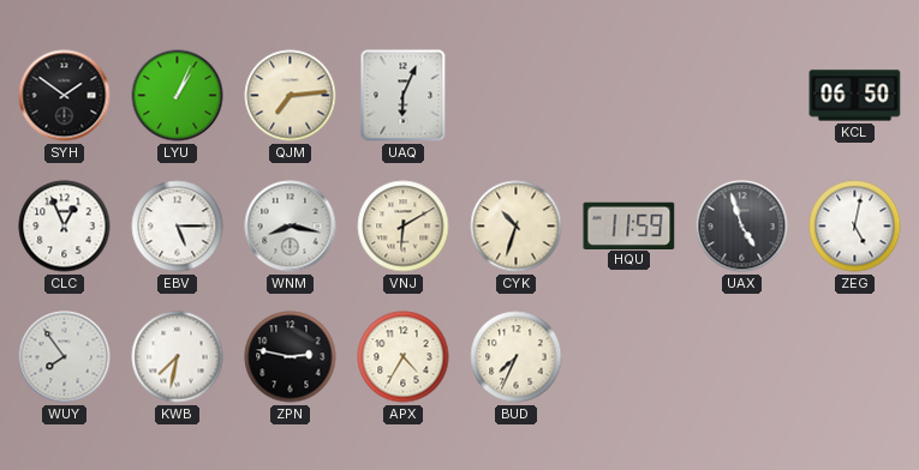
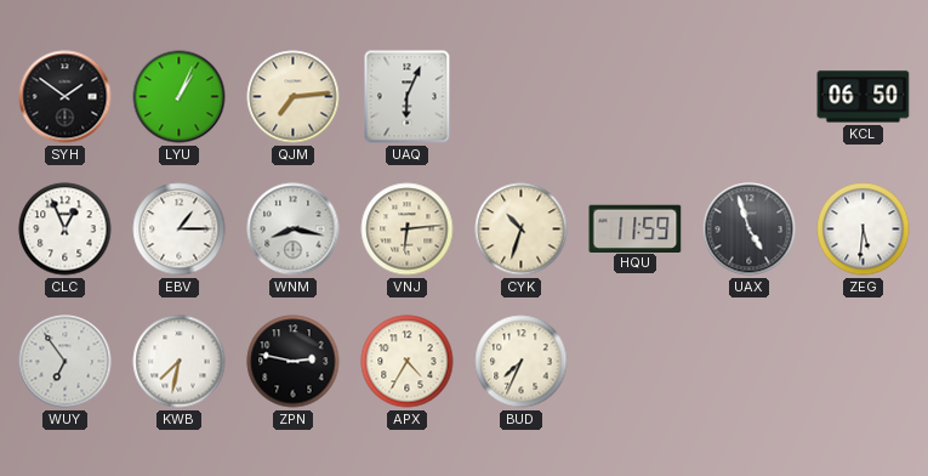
EBV: 5:15 -> 1:15
VNJ: 6:10 -> 6:14
ZEG: 5:02 -> 5:31
WUY: 7:54 -> 6:54
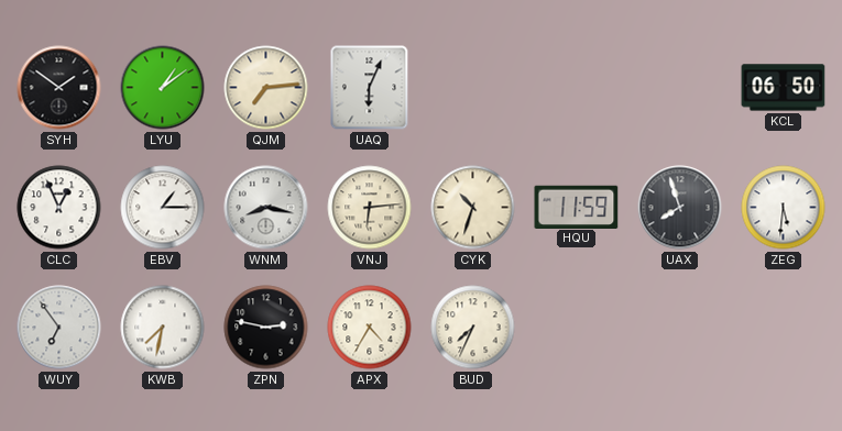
LYU: 1:04 -> 1:09
UAX: 4:57 -> 7:57
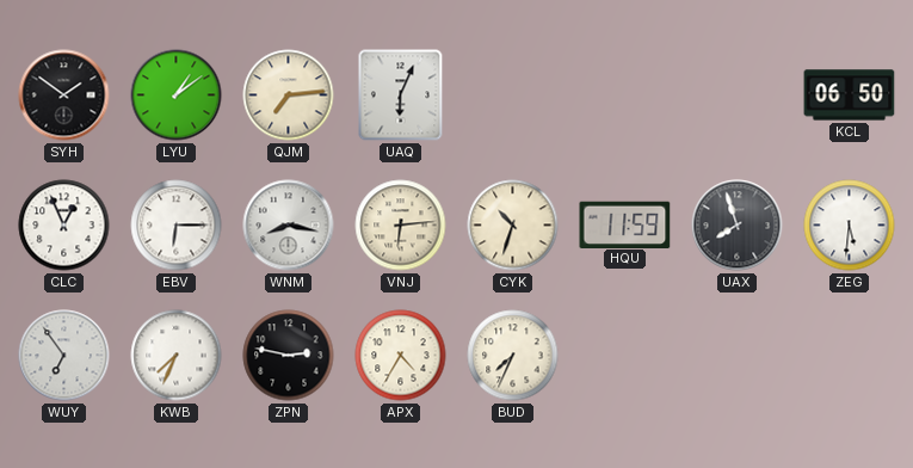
EBV: 1:15 -> 6:15
KWB: 7:32 -> 7:34
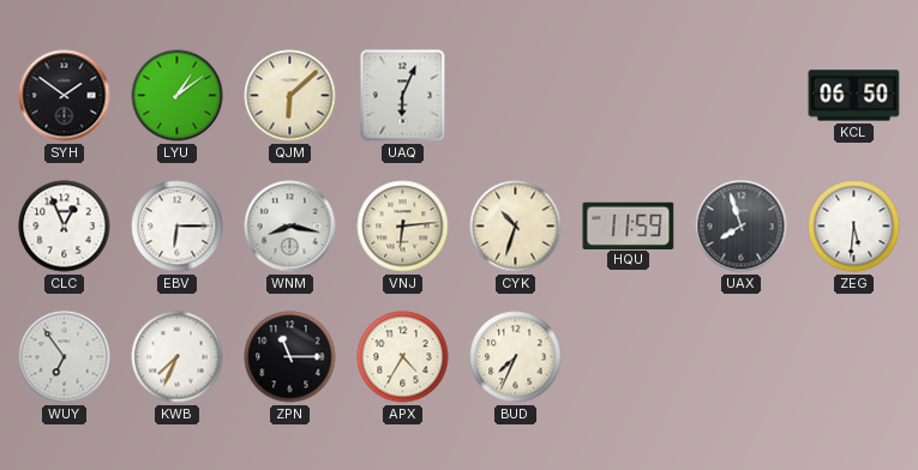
QJM: 7:14 -> 6:08
ZPN: 2:47 -> 11:15
